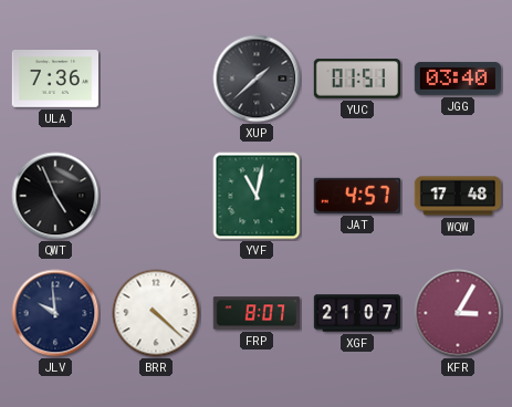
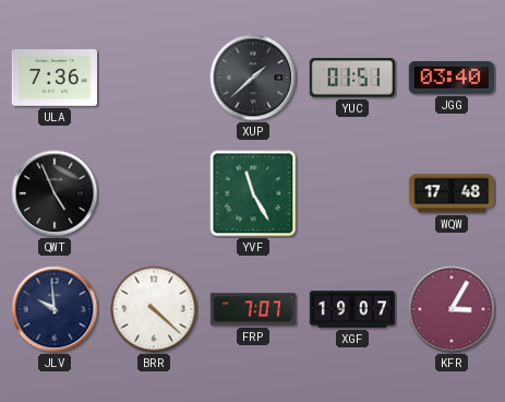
YVF: 11:02 -> 11:25
JAT: 4:57 -> none
FRP: 8:07 -> 7:07
XGF: 21:07 -> 19:07
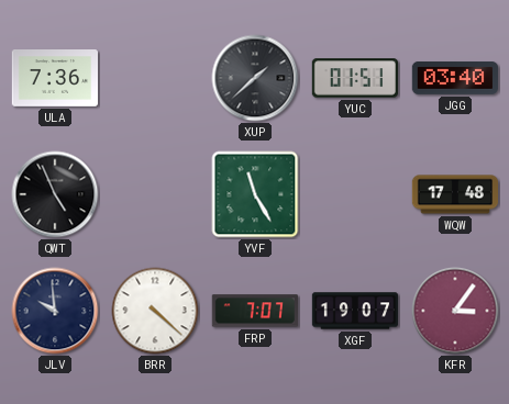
KFR: 3:05 -> 3:06
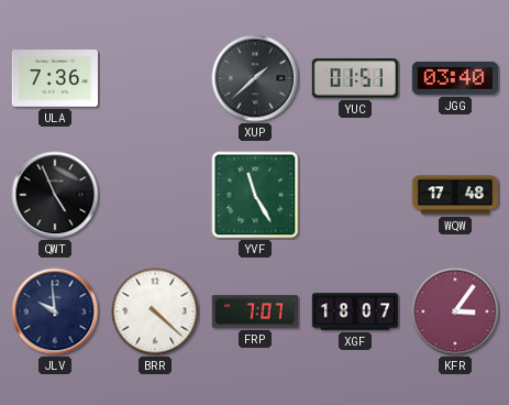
XGF: 19:07 -> 18:07
